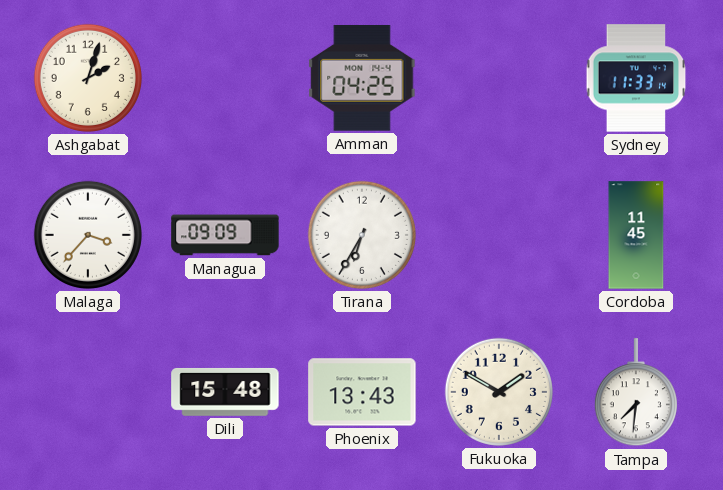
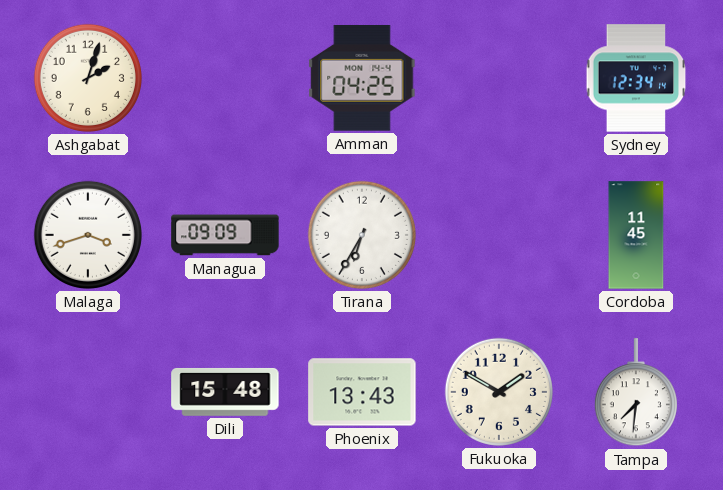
Sydney: 11:33 -> 12:34
Malaga: 3:37 -> 3:42
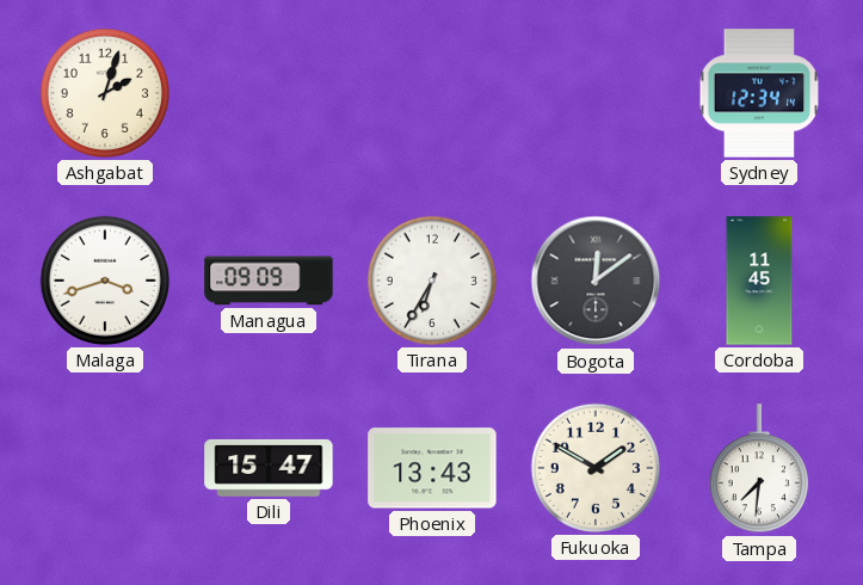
Amman: 04:25 -> none
Bogota: none -> 12:09
Dili: 15:48 -> 15:47
